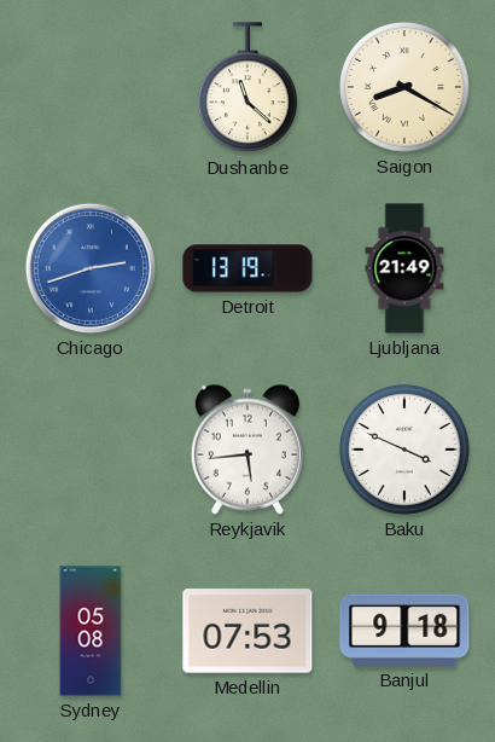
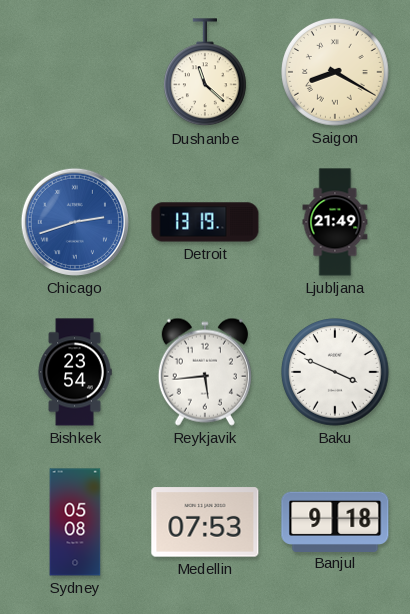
Bishkek: none -> 23:54
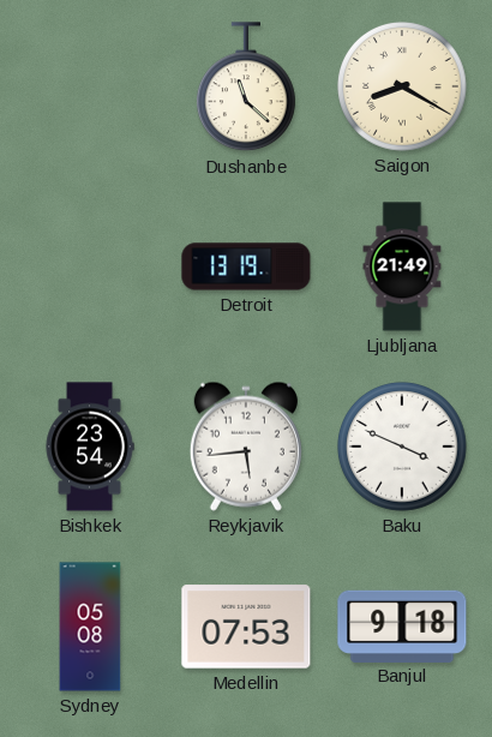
Chicago: 2:42 -> none
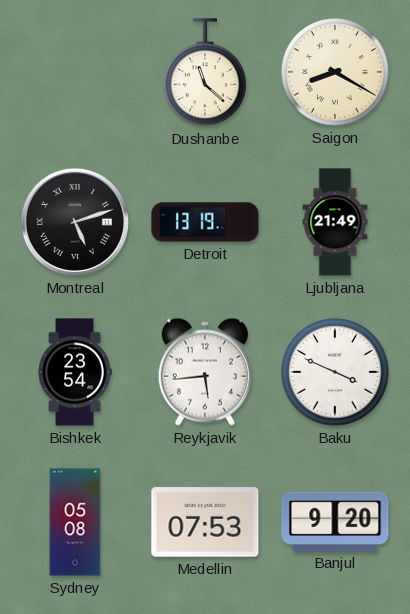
Montreal: none -> 5:12
Banjul: 9:18 -> 9:20
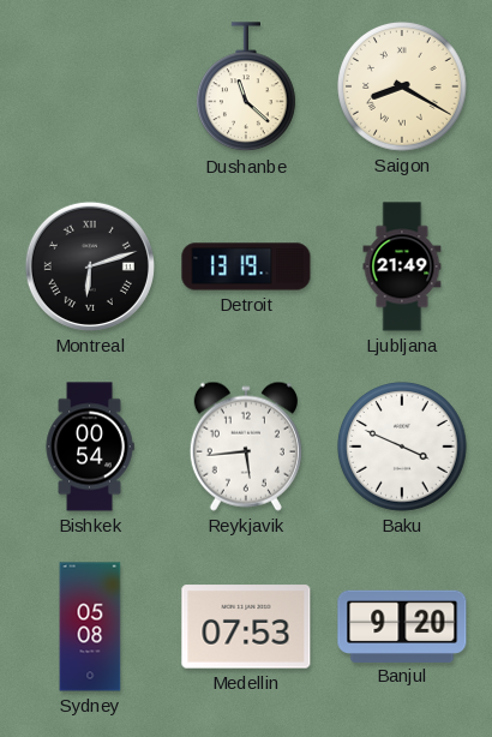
Montreal: 5:12 -> 6:12
Bishkek: 23:54 -> 00:54
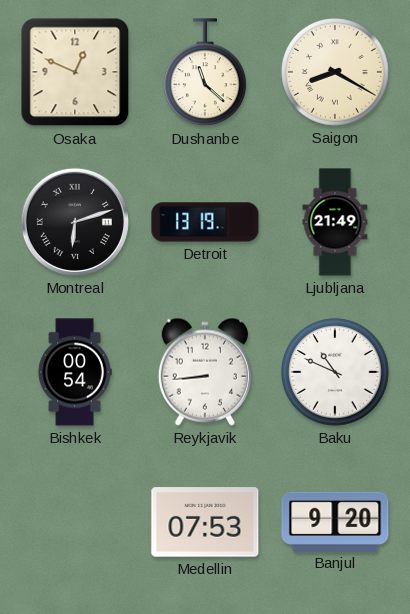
Osaka: none -> 12:49
Reykjavik: 5:44 -> 8:44
Baku: 3:49 -> 10:49
Sydney: 05:08 -> none
